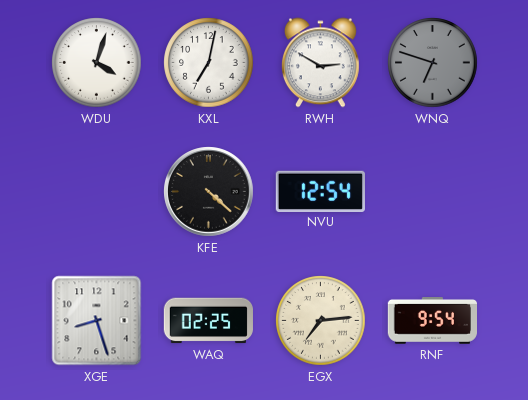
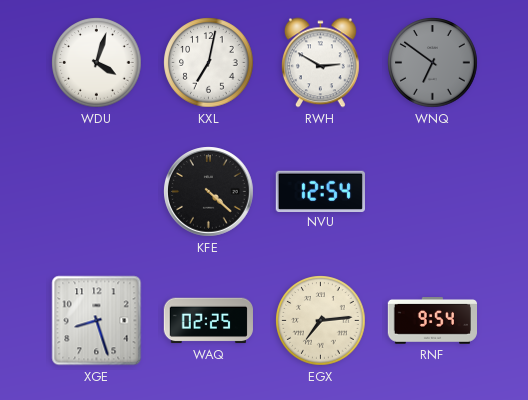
WNQ: 6:48 -> 6:51
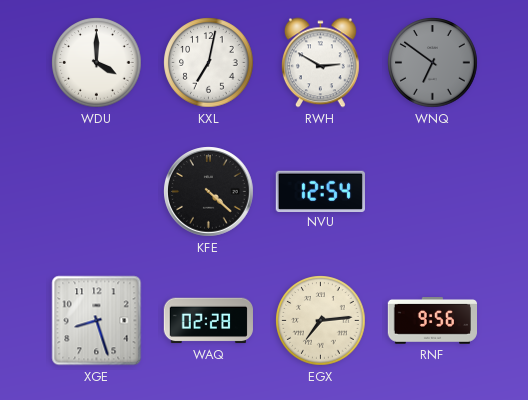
WDU: 4:03 -> 4:00
WAQ: 02:25 -> 02:28
RNF: 9:54 -> 9:56
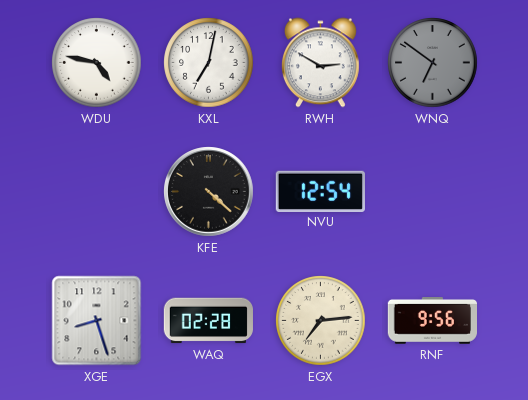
WDU: 4:00 -> 4:47
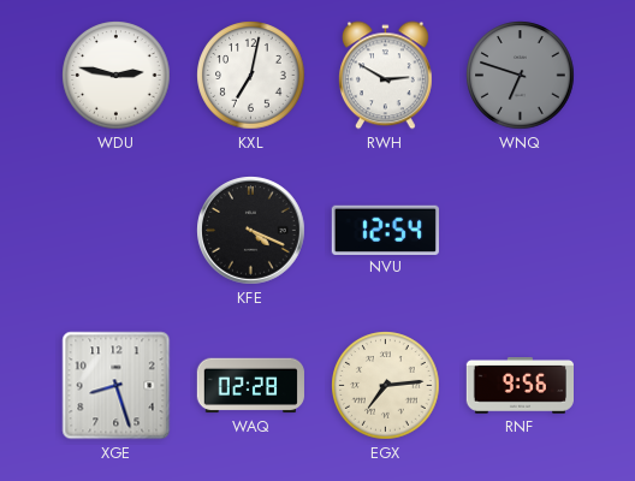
WDU: 4:47 -> 2:47
WNQ: 6:51 -> 6:48
KFE: 4:22 -> 4:19
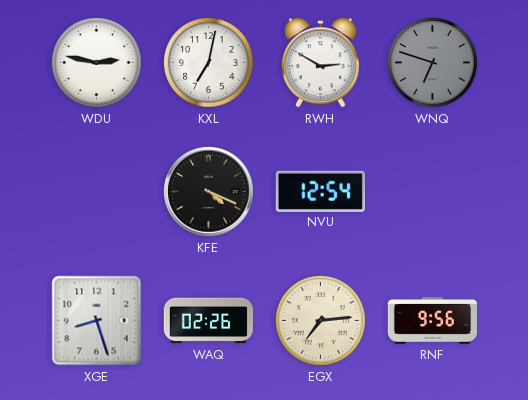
WAQ: 02:28 -> 02:26
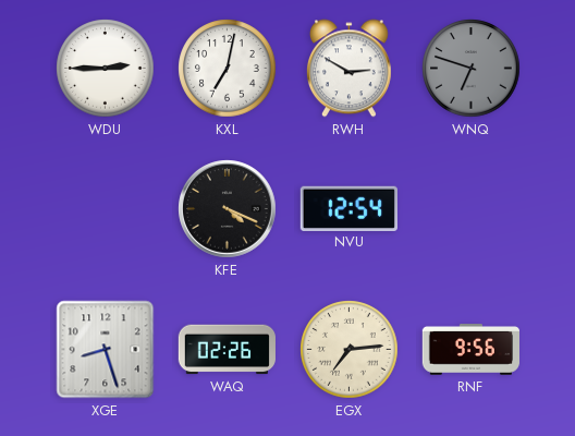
WDU: 2:47 -> 2:45
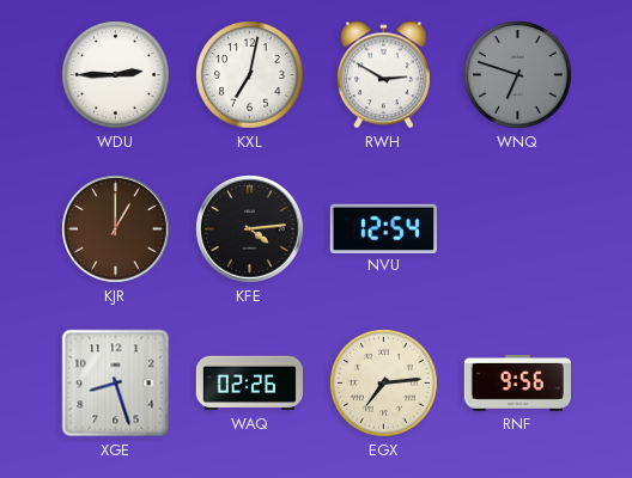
KJR: none -> 1:00
KFE: 4:19 -> 4:14
